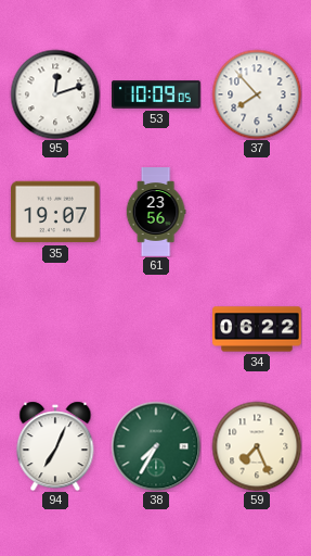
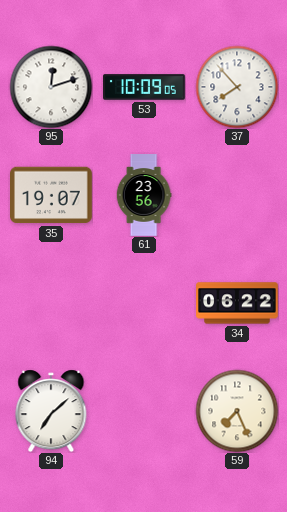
94: 7:04 -> 7:08
38: 7:35 -> none
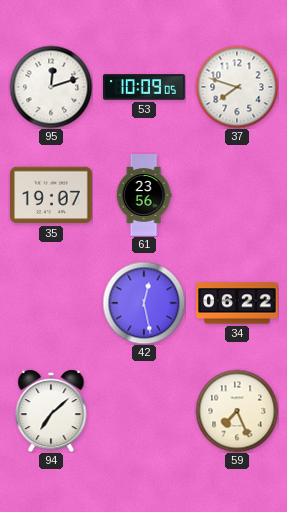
37: 7:53 -> 7:48
42: none -> 12:28
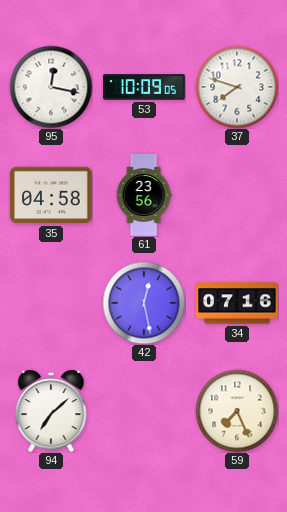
95: 12:12 -> 12:17
35: 19:07 -> 04:58
34: 06:22 -> 07:16
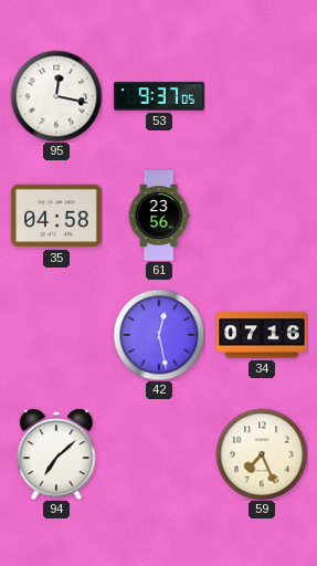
53: 10:09 -> 9:37
37: 7:48 -> none
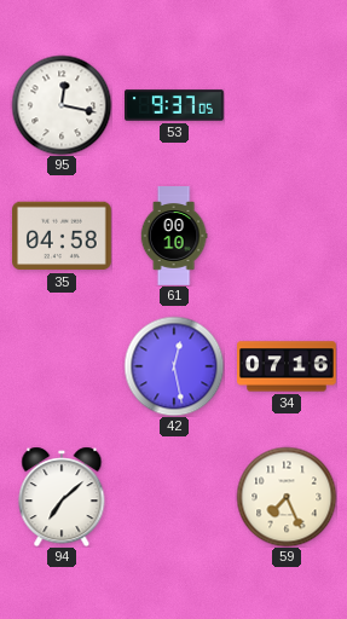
61: 23:56 -> 00:10
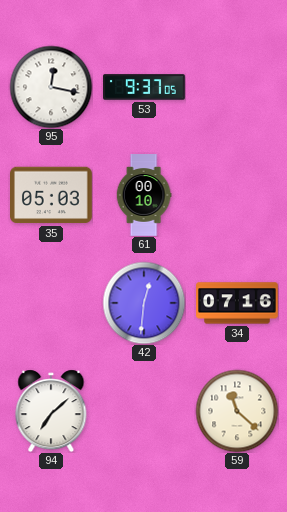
35: 04:58 -> 05:03
42: 12:28 -> 12:31
59: 7:26 -> 11:22
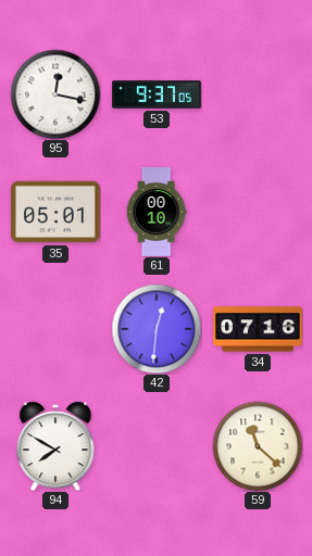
35: 05:03 -> 05:01
94: 7:08 -> 7:50
